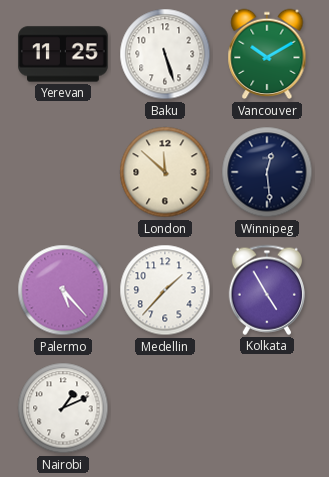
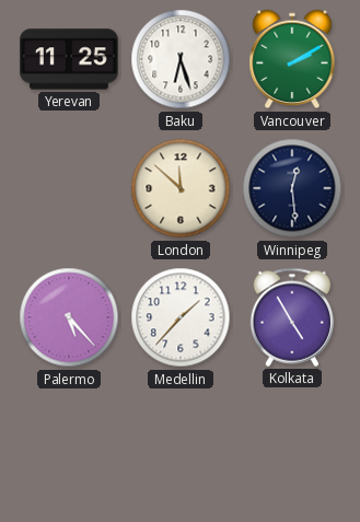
Baku: 5:27 -> 6:27
Vancouver: 10:10 -> 2:10
Nairobi: 1:11 -> none
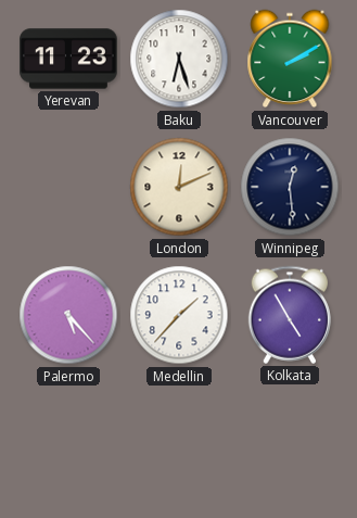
Yerevan: 11:25 -> 11:23
London: 11:52 -> 12:11
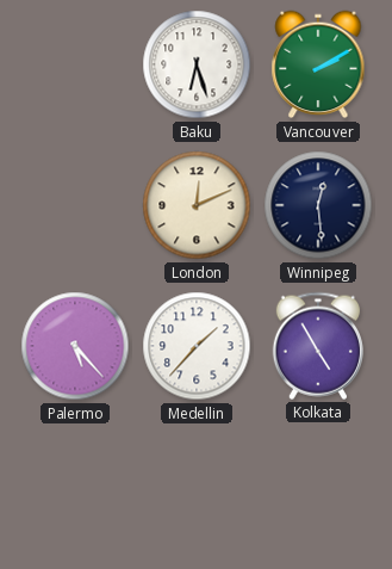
Yerevan: 11:23 -> none
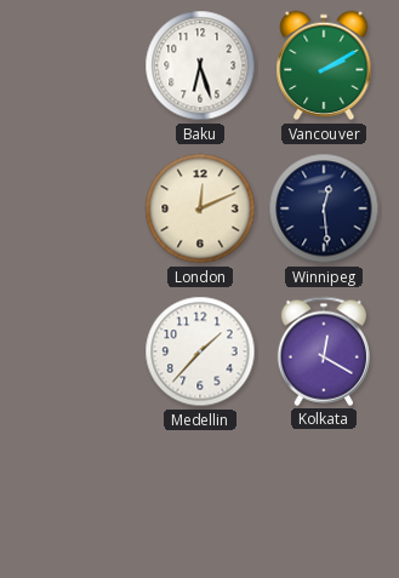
Palermo: 5:23 -> none
Kolkata: 4:55 -> 12:20
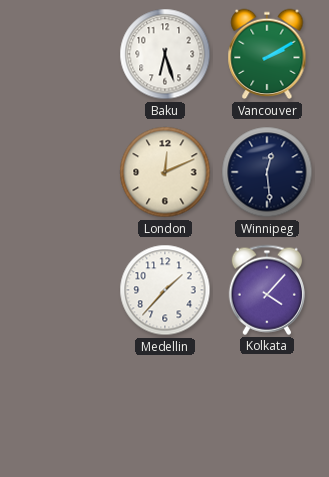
Kolkata: 12:20 -> 4:07
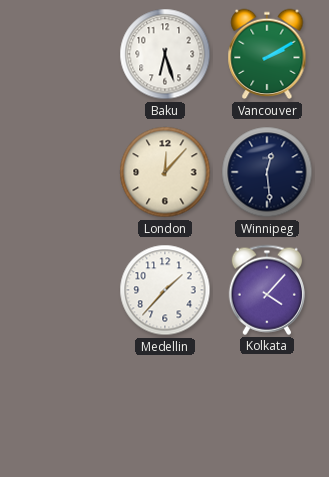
London: 12:11 -> 12:07
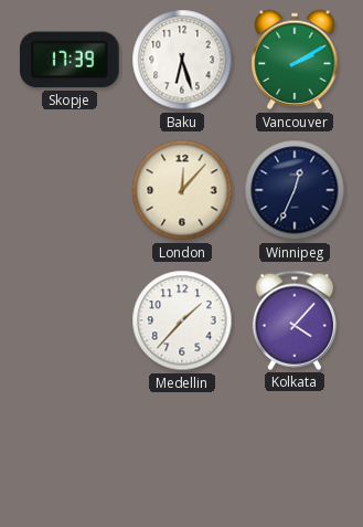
Skopje: none -> 17:39
Winnipeg: 12:29 -> 12:34
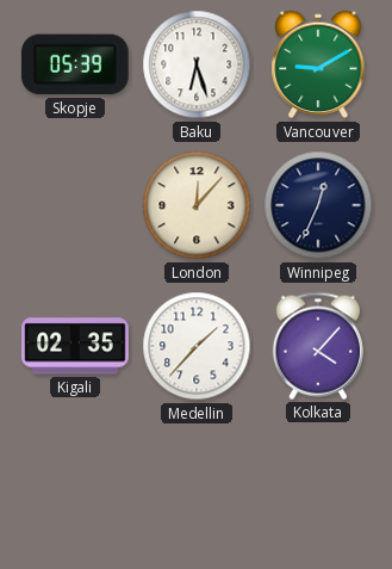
Skopje: 17:39 -> 05:39
Vancouver: 2:10 -> 9:10
Kigali: none -> 02:35
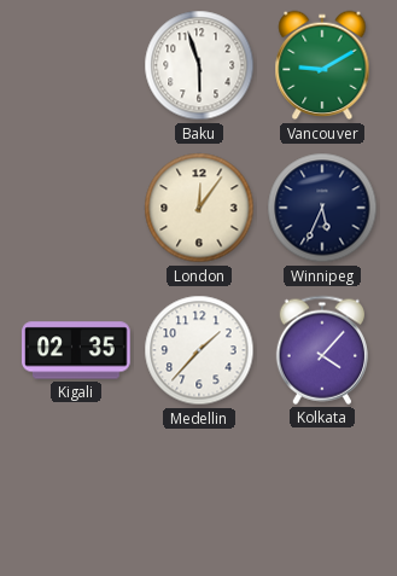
Skopje: 05:39 -> none
Baku: 6:27 -> 5:57
London: 12:07 -> 12:06
Winnipeg: 12:34 -> 5:34
